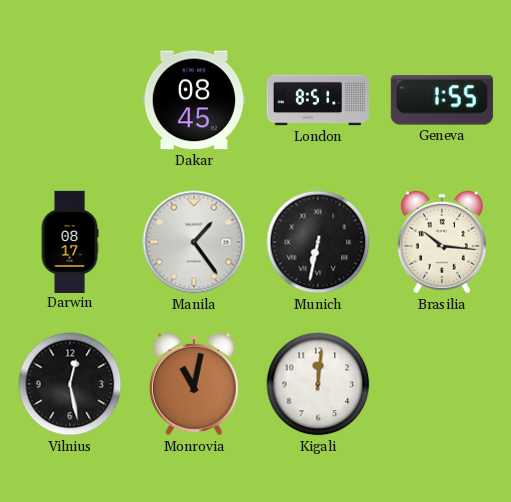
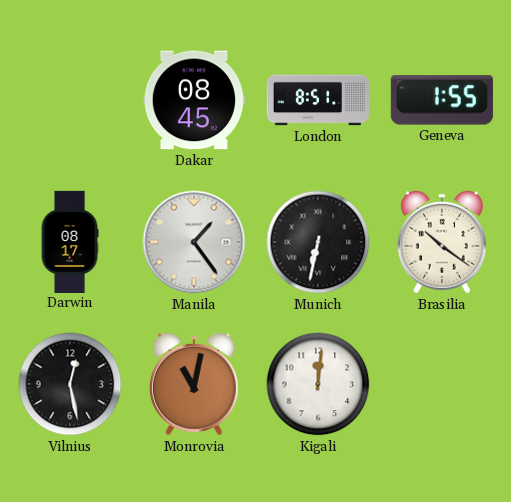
Brasilia: 10:16 -> 10:21
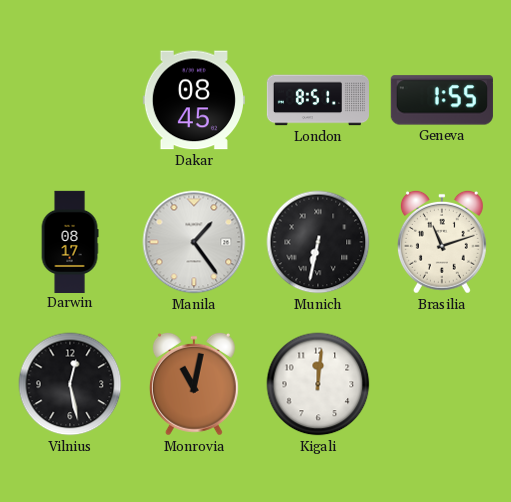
Brasilia: 10:21 -> 11:12
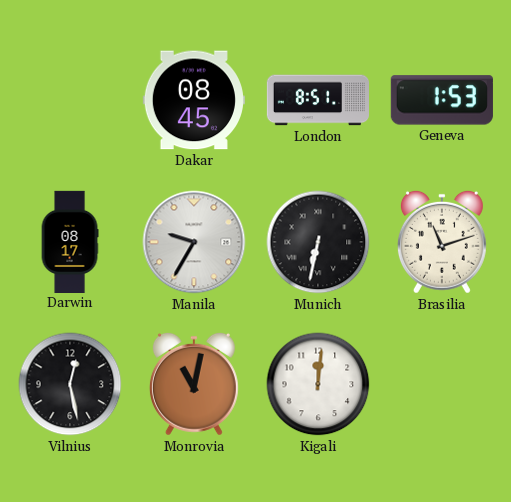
Geneva: 1:55 -> 1:53
Manila: 1:24 -> 9:35
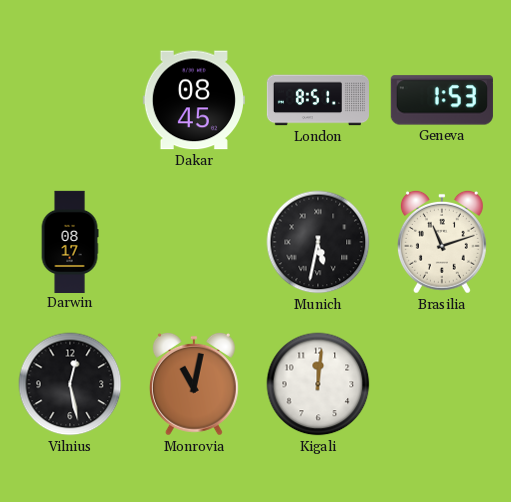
Manila: 9:35 -> none
Munich: 6:32 -> 5:32
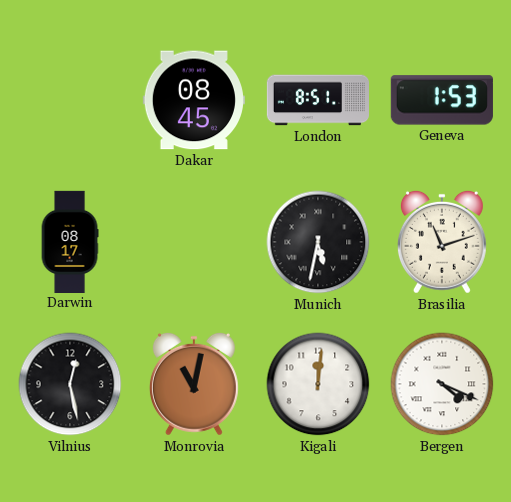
Bergen: none -> 4:19
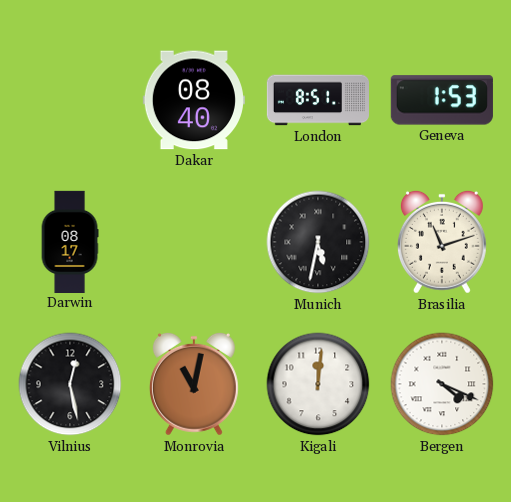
Dakar: 08:45 -> 08:40
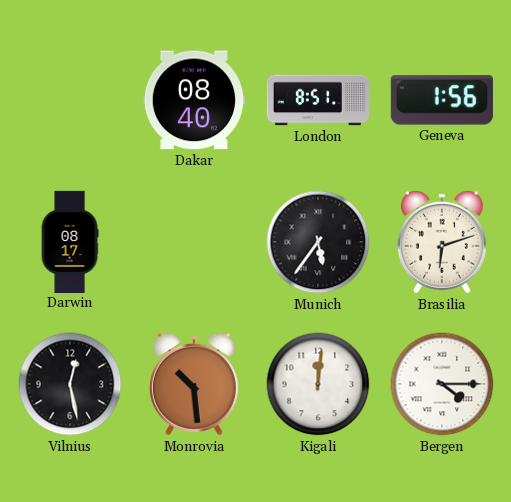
Geneva: 1:53 -> 1:56
Munich: 5:32 -> 5:36
Brasilia: 11:12 -> 6:12
Monrovia: 11:02 -> 10:29
Bergen: 4:19 -> 4:15
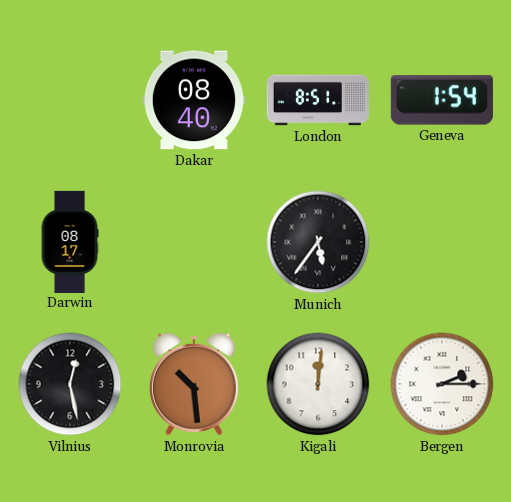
Geneva: 1:56 -> 1:54
Brasilia: 6:12 -> none
Bergen: 4:15 -> 2:15
